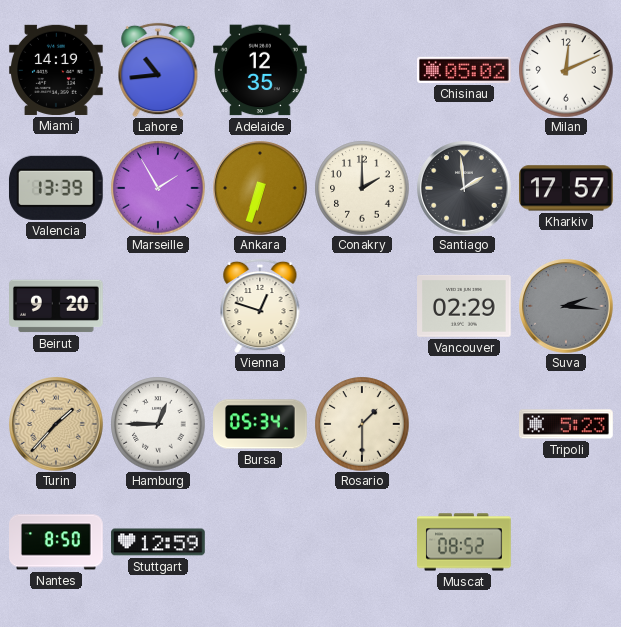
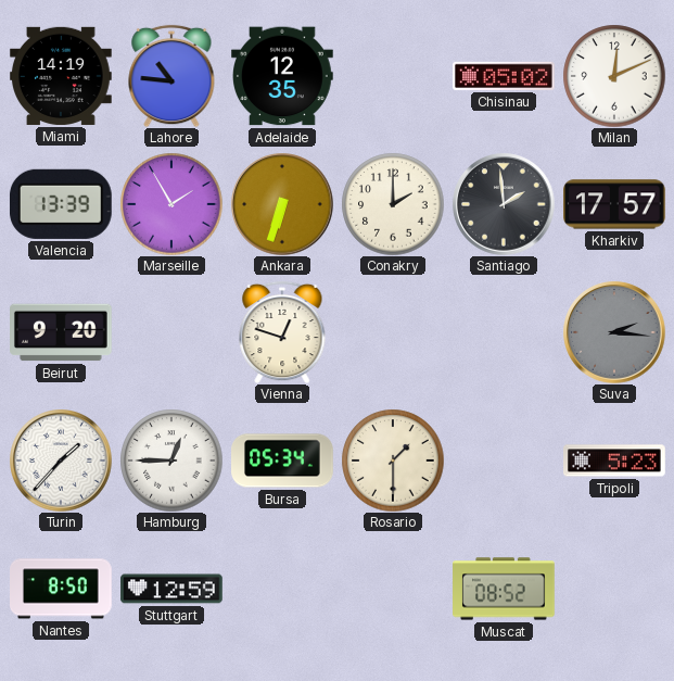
Lahore: 10:44 -> 10:46
Vancouver: 02:29 -> none
Turin dial: champagne -> white
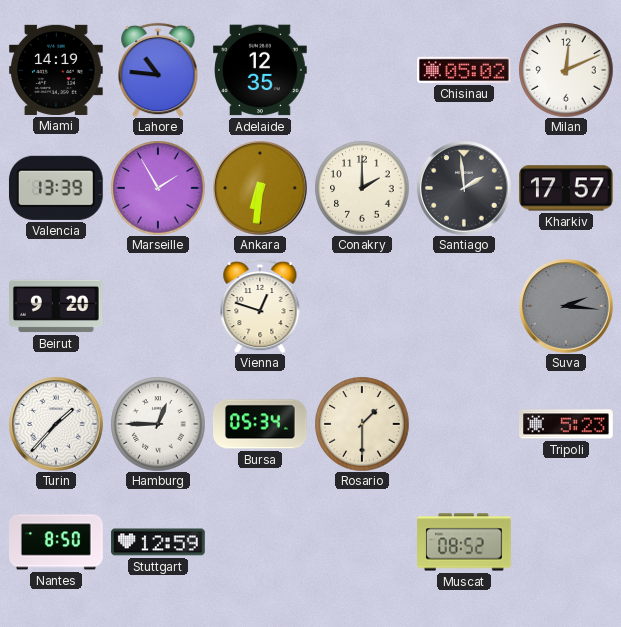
Ankara: 6:33 -> 6:31
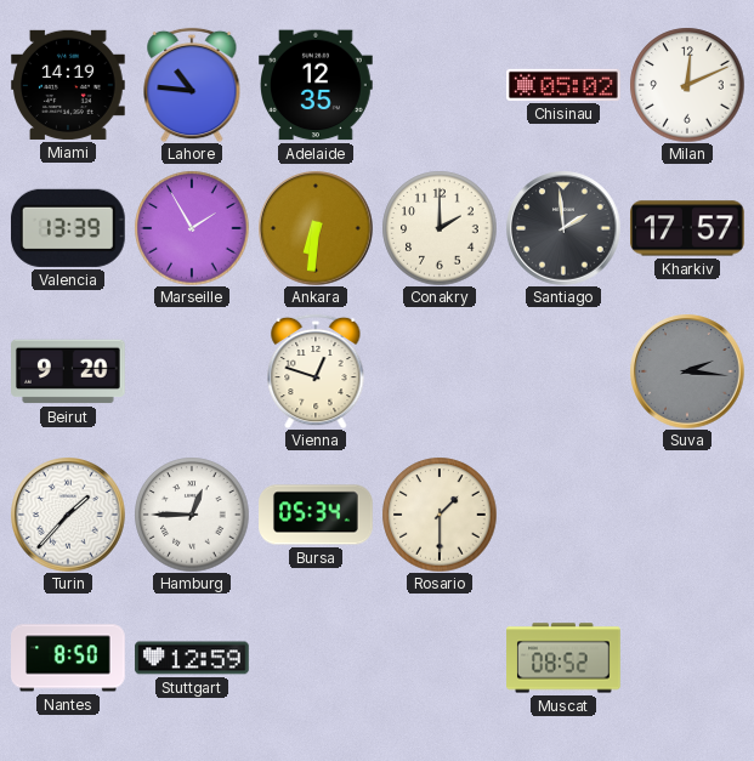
Tripoli: 5:23 -> none
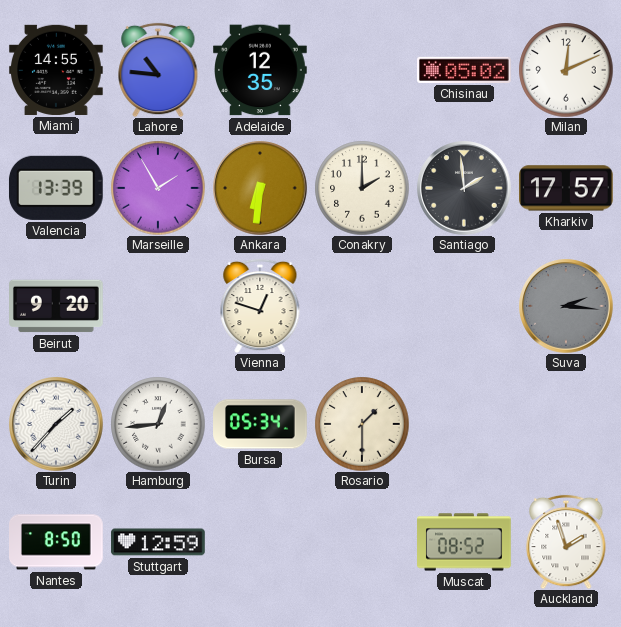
Miami: 14:19 -> 14:55
Hamburg: 12:45 -> 12:44
Auckland: none -> 1:57
